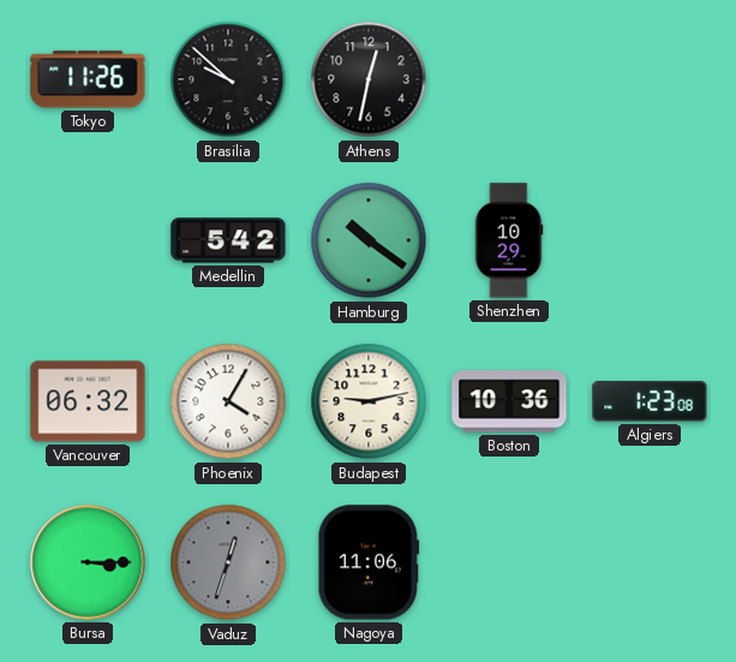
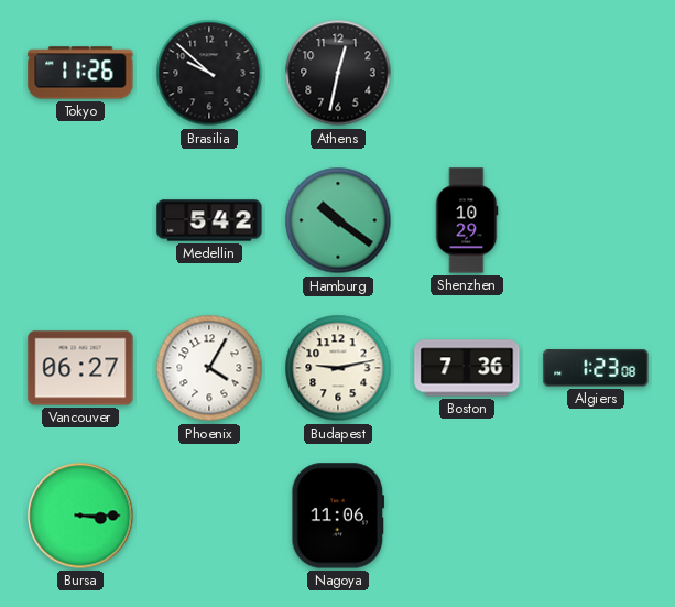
Vancouver: 06:32 -> 06:27
Boston: 10:36 -> 7:36
Vaduz: 12:33 -> none
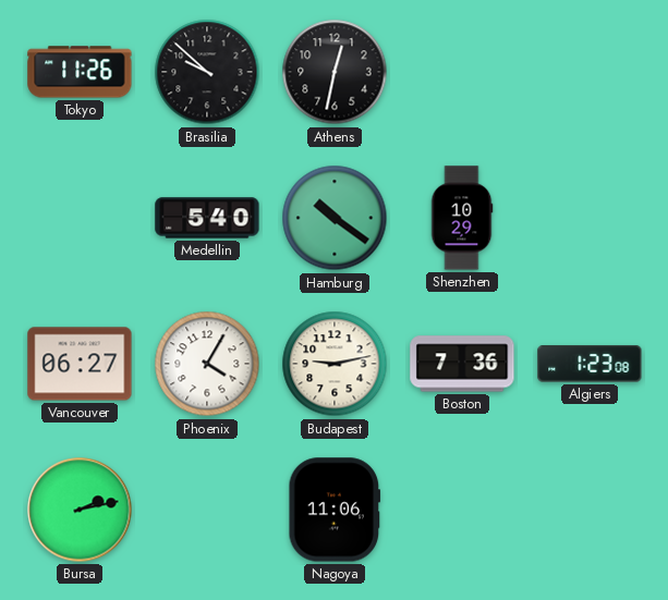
Medellin: 5:42 -> 5:40
Bursa: 3:15 -> 2:13
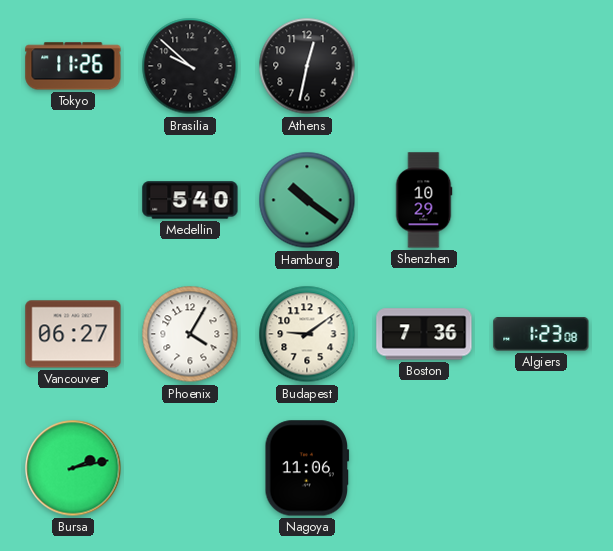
Budapest: 9:13 -> 9:09
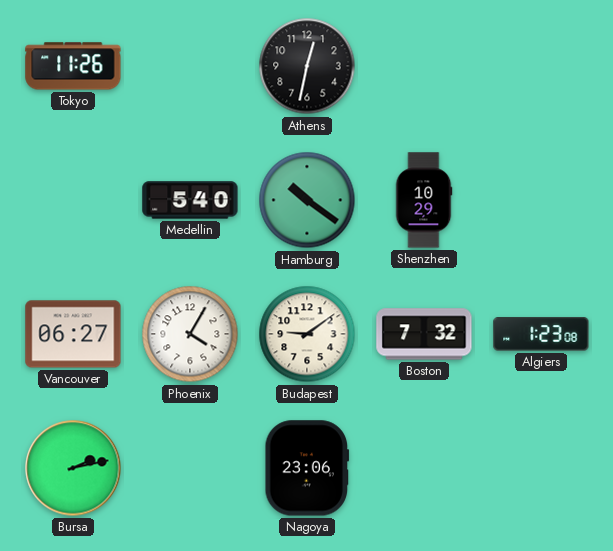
Brasilia: 9:52 -> none
Boston: 7:36 -> 7:32
Nagoya: 11:06 -> 23:06
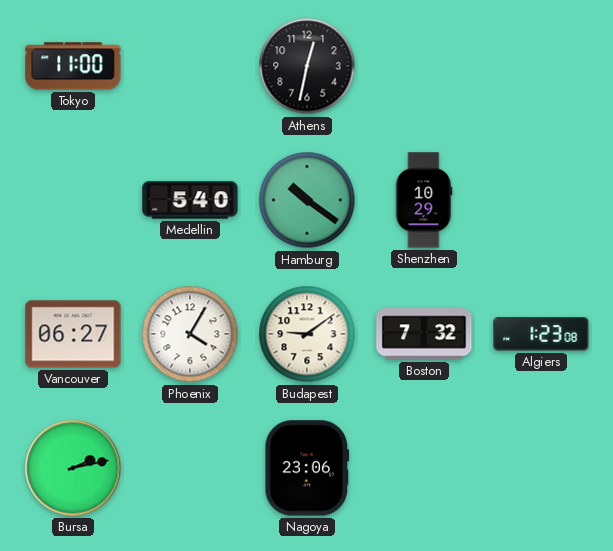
Tokyo: 11:26 -> 11:00
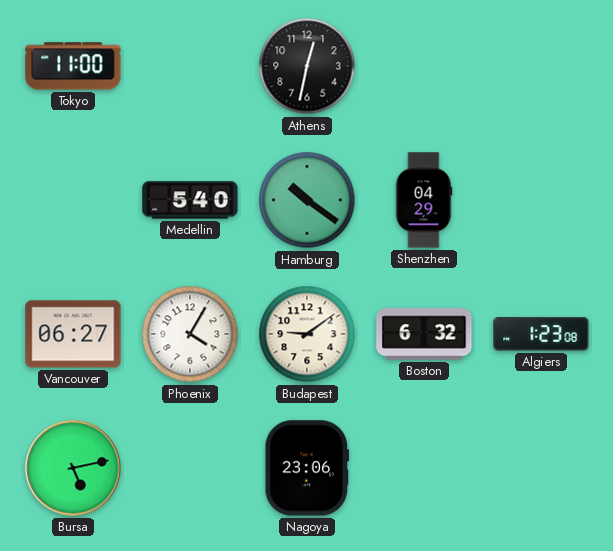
Shenzhen: 10:29 -> 04:29
Boston: 7:32 -> 6:32
Bursa: 2:13 -> 5:13
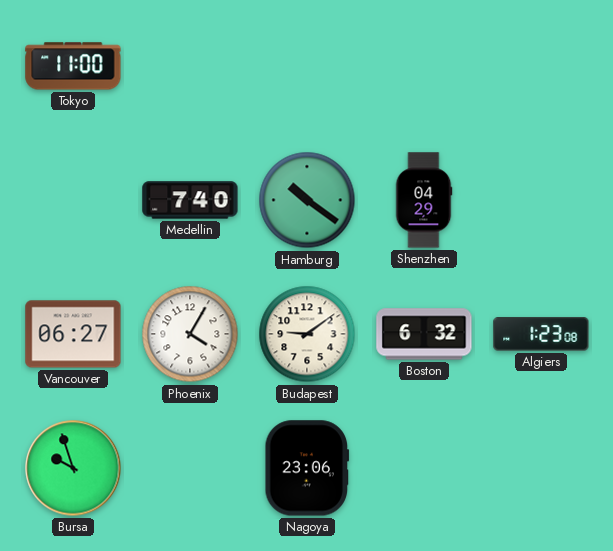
Athens: 12:32 -> none
Medellin: 5:40 -> 7:40
Bursa: 5:13 -> 9:57
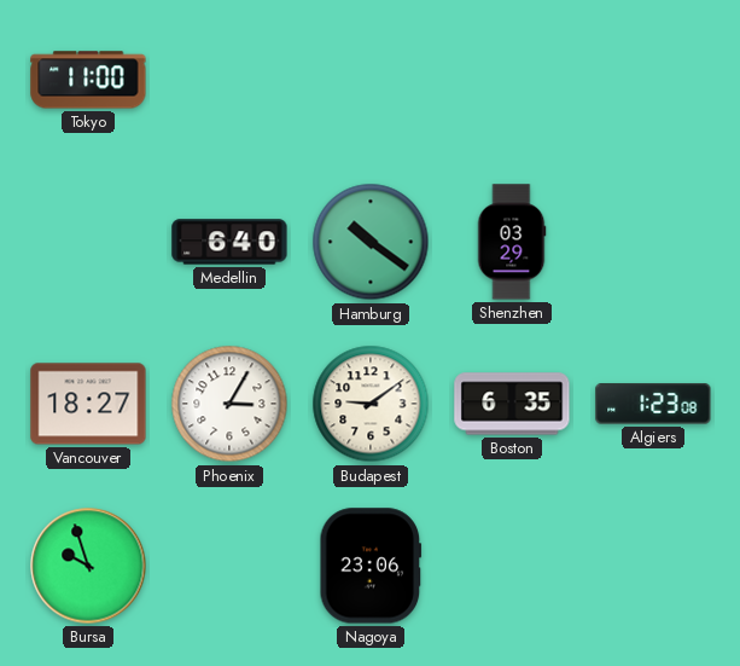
Medellin: 7:40 -> 6:40
Shenzhen: 04:29 -> 03:29
Vancouver: 06:27 -> 18:27
Phoenix: 4:05 -> 3:05
Boston: 6:32 -> 6:35
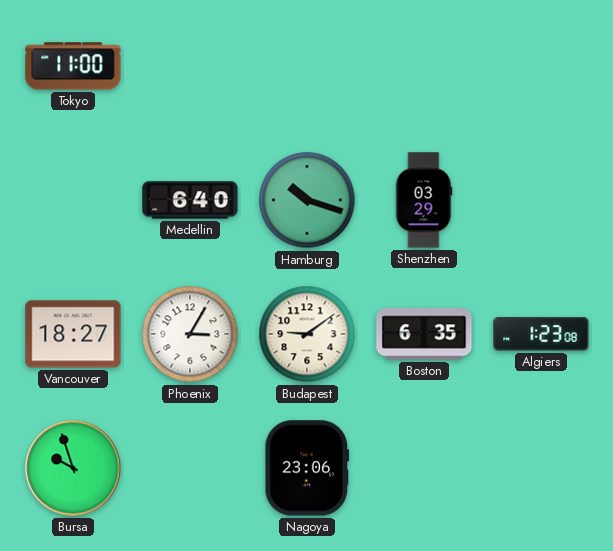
Hamburg: 10:21 -> 10:18
